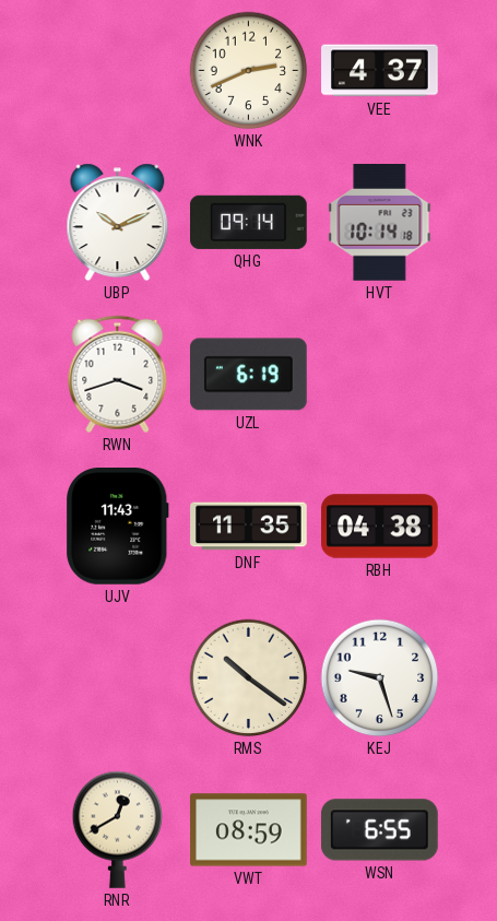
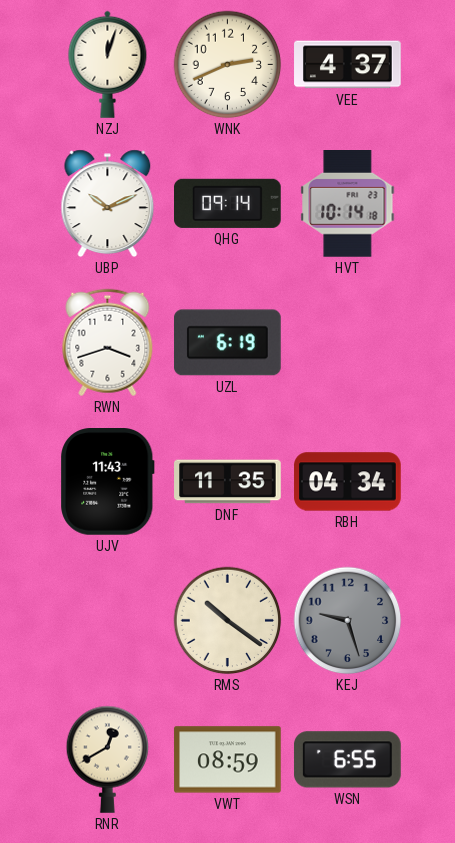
NZJ: none -> 12:03
RBH: 04:38 -> 04:34
KEJ dial: white -> grey
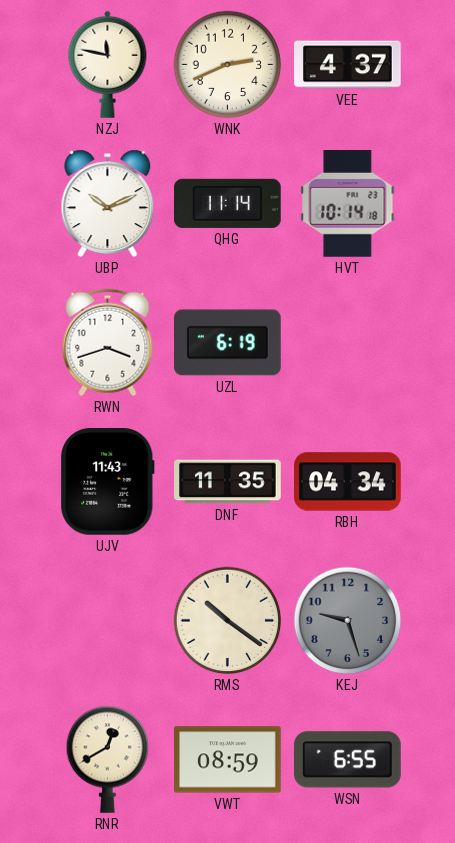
NZJ: 12:03 -> 11:47
QHG: 09:14 -> 11:14
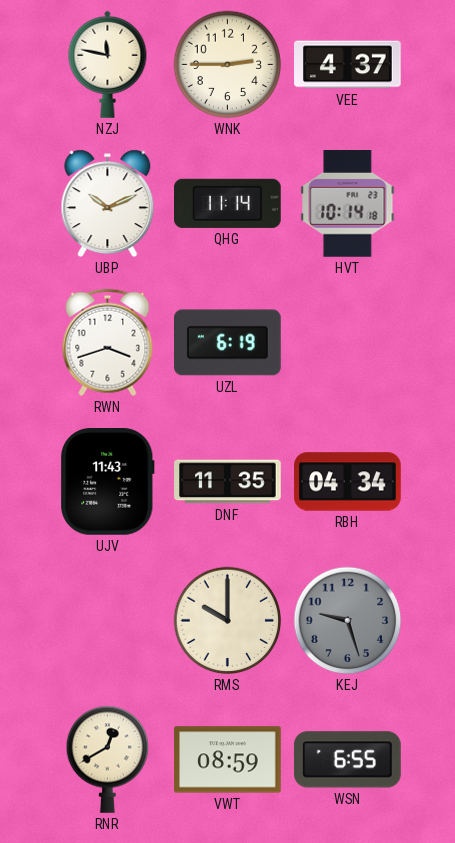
WNK: 2:41 -> 2:45
RMS: 10:21 -> 10:00
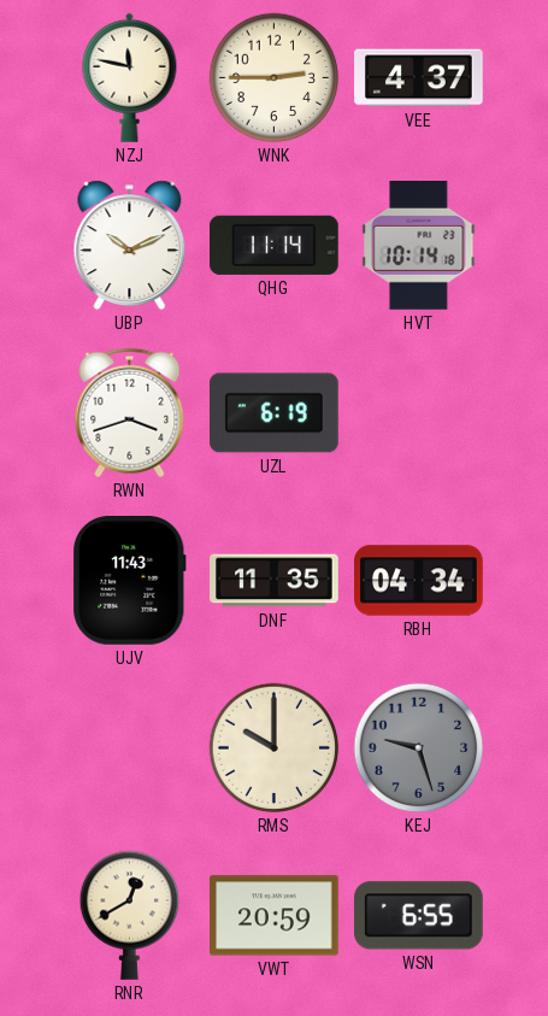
VWT: 08:59 -> 20:59
